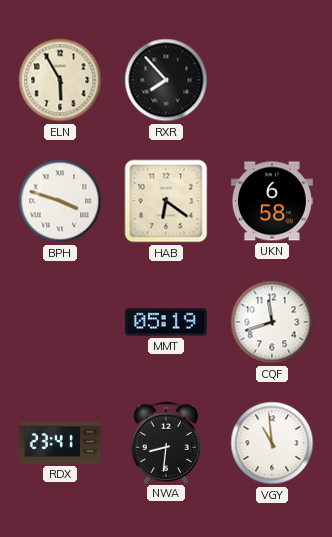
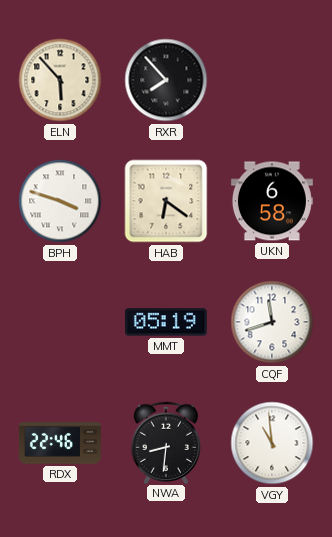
ELN: 5:55 -> 5:53
RDX: 23:41 -> 22:46
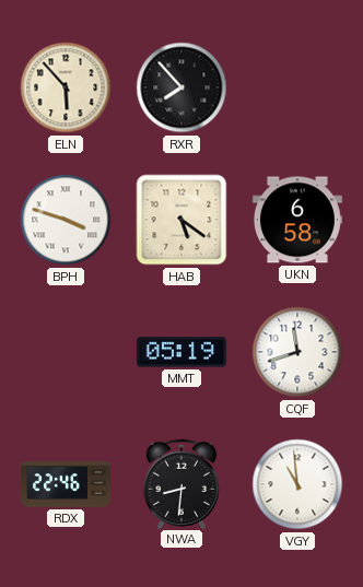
HAB: 6:21 -> 5:21
